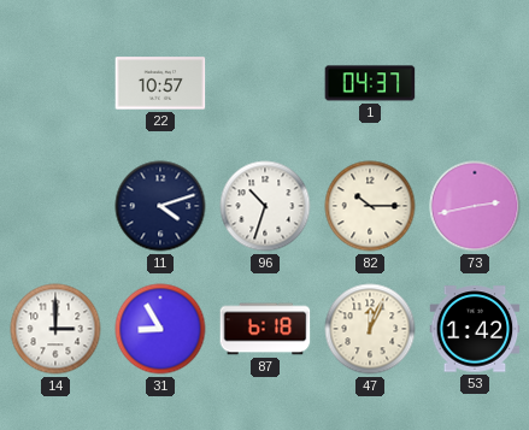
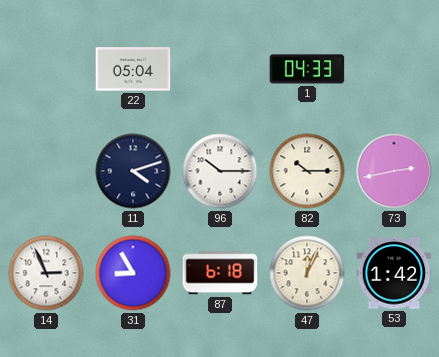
22: 10:57 -> 05:04
1: 04:37 -> 04:33
96: 10:33 -> 10:15
14: 3:00 -> 2:56
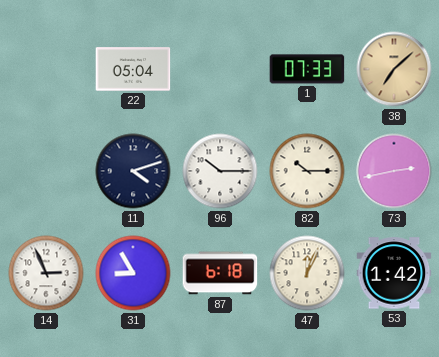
1: 04:33 -> 07:33
38: none -> 7:08
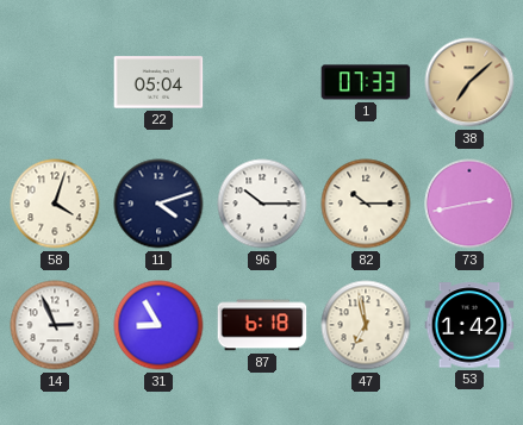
58: none -> 4:03
47: 12:04 -> 6:58
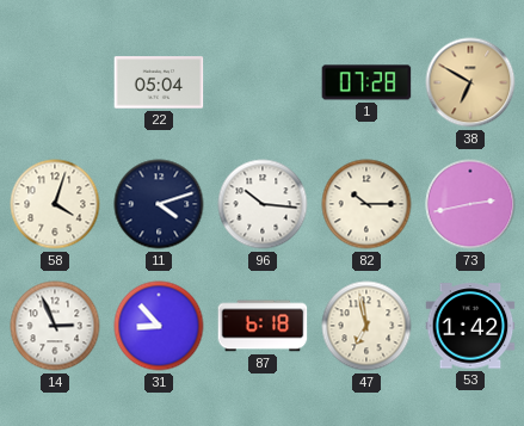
1: 07:33 -> 07:28
38: 7:08 -> 6:50
96: 10:15 -> 10:16
31: 8:55 -> 8:53
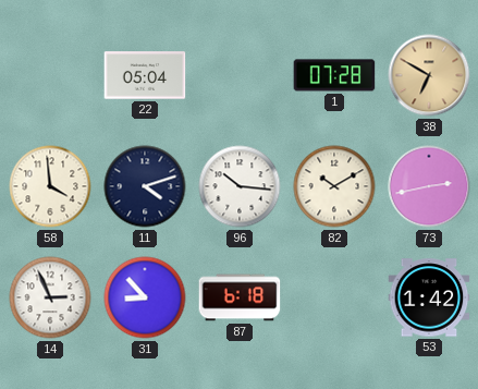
58: 4:03 -> 3:59
82: 10:15 -> 10:10
47: 6:58 -> none
